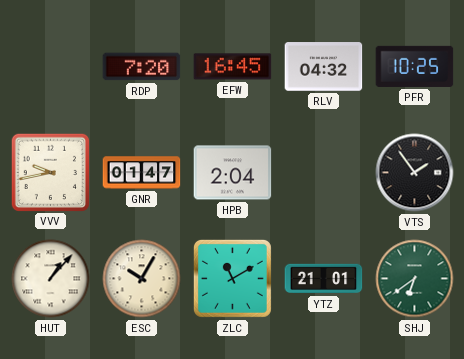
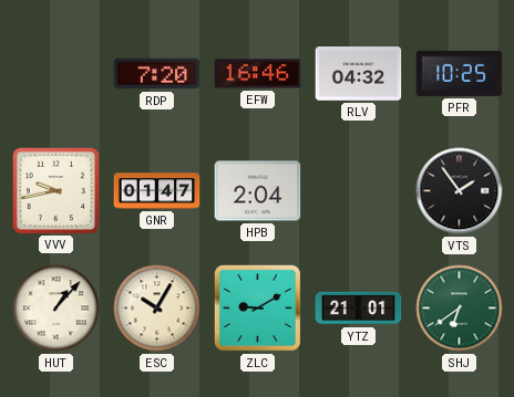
EFW: 16:45 -> 16:46
ZLC: 11:10 -> 9:10
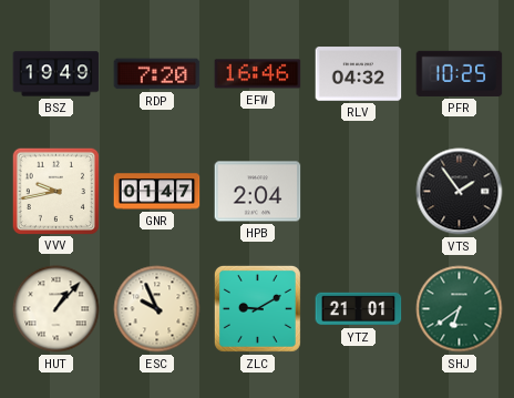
BSZ: none -> 19:49
ESC: 10:05 -> 9:56
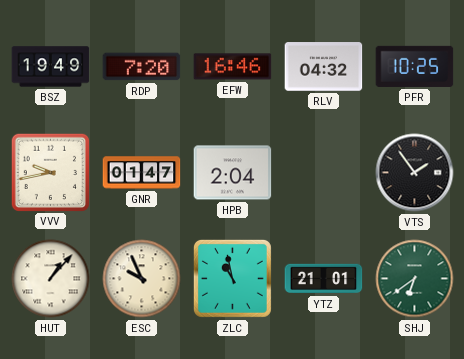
ZLC: 9:10 -> 10:58
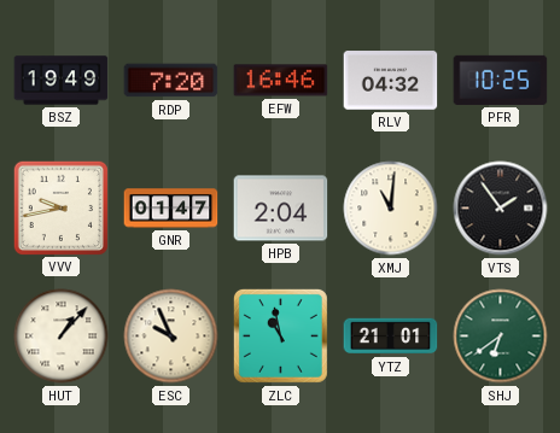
XMJ: none -> 11:01
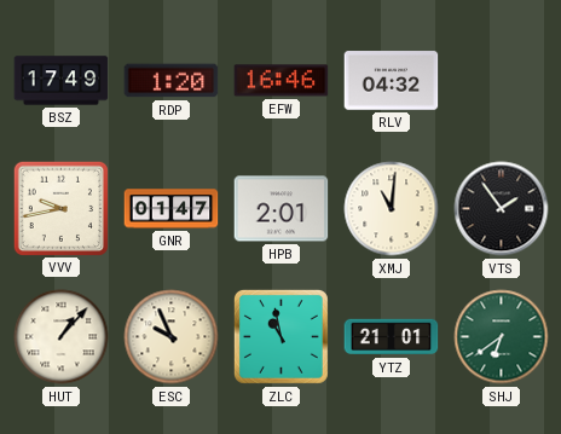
BSZ: 19:49 -> 17:49
RDP: 7:20 -> 1:20
PFR: 10:25 -> none
HPB: 2:04 -> 2:01
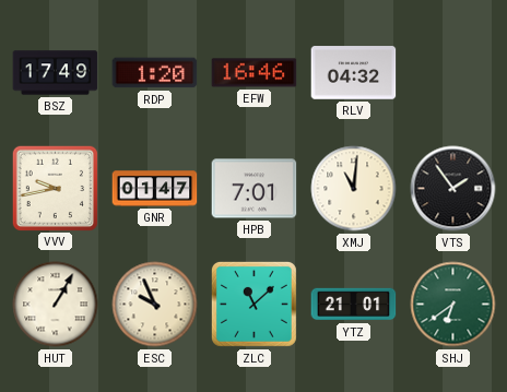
HPB: 2:01 -> 7:01
HUT: 1:07 -> 1:05
ZLC: 10:58 -> 11:08
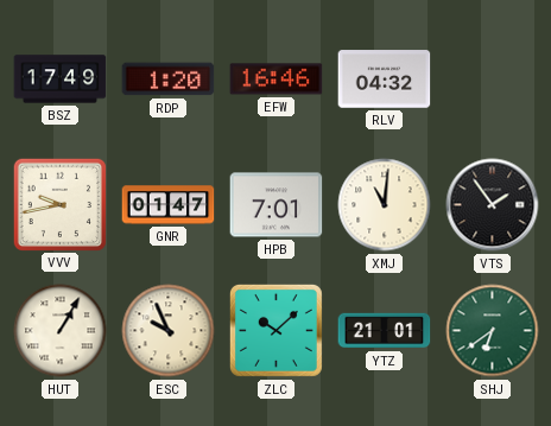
ZLC: 11:08 -> 10:08
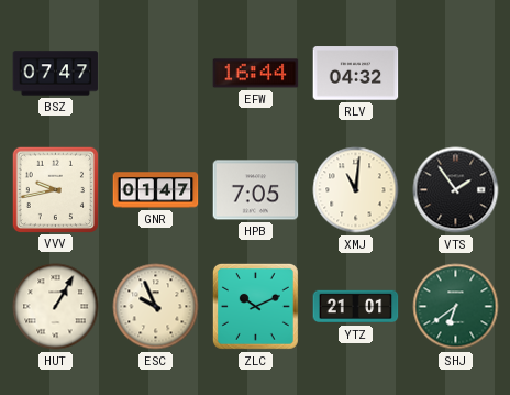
BSZ: 17:49 -> 07:47
RDP: 1:20 -> none
EFW: 16:46 -> 16:44
HPB: 7:01 -> 7:05
ZLC: 10:08 -> 10:11
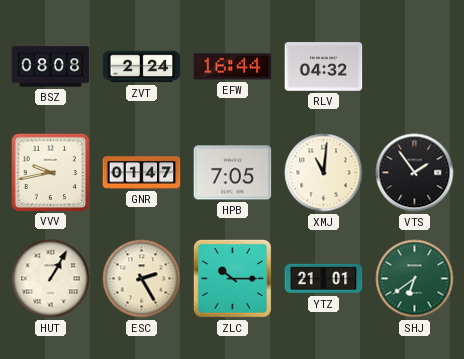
BSZ: 07:47 -> 08:08
ZVT: none -> 2:24
ESC: 9:56 -> 2:25
ZLC: 10:11 -> 10:15
